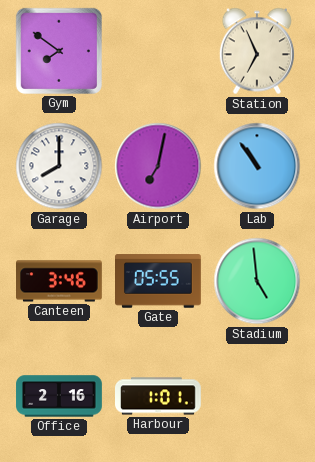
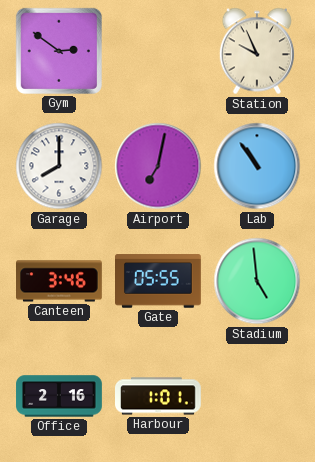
Gym: 7:51 -> 2:51
Station: 6:56 -> 9:56
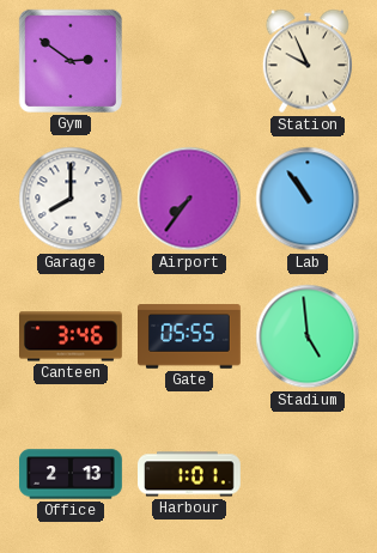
Airport: 7:02 -> 7:36
Office: 2:16 -> 2:13
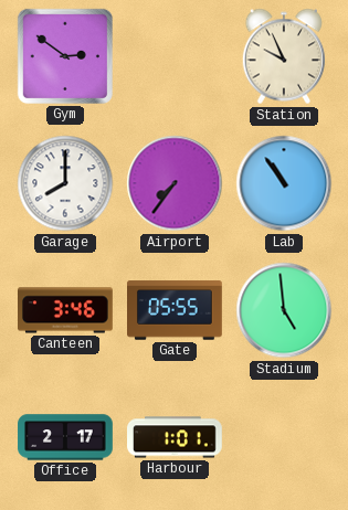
Office: 2:13 -> 2:17
